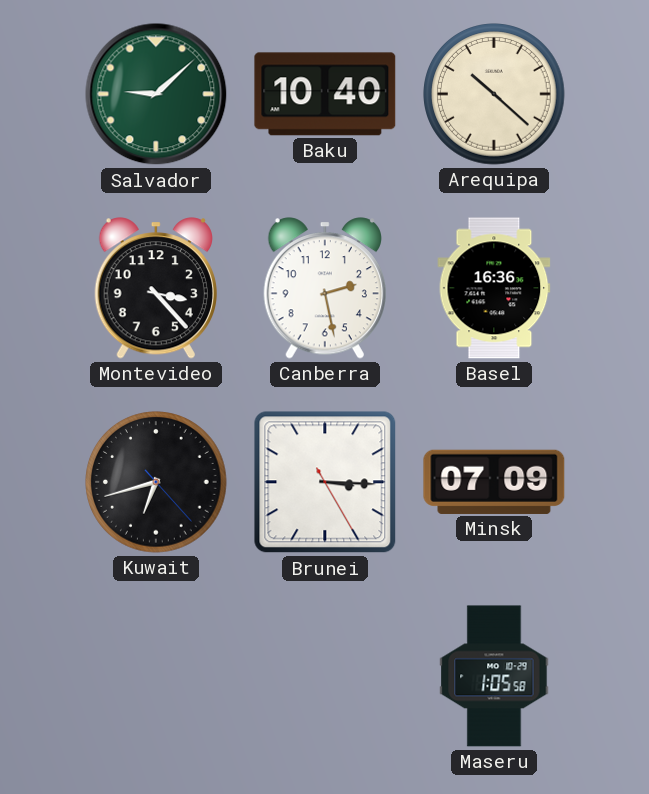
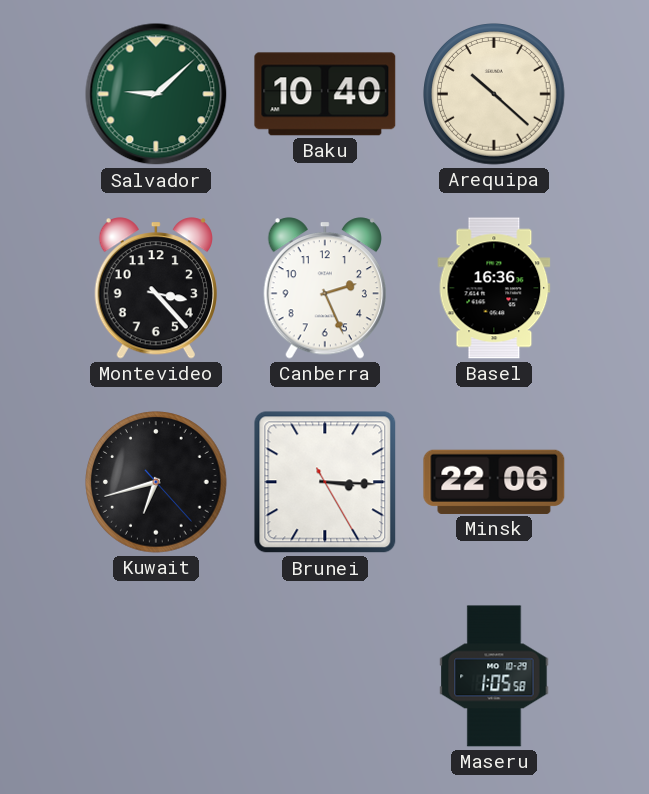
Canberra: 2:28 -> 2:26
Minsk: 07:09 -> 22:06
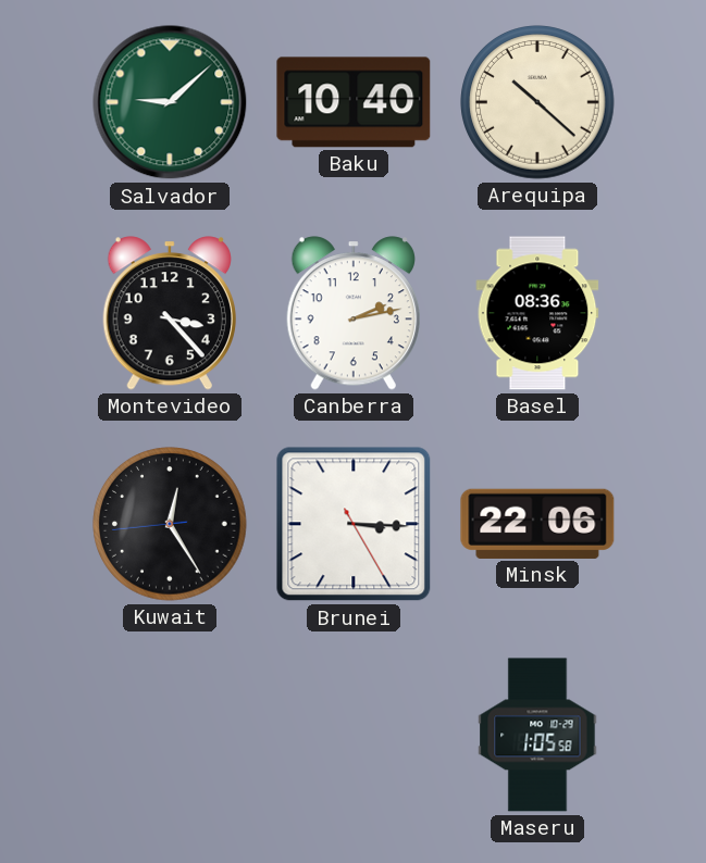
Canberra: 2:26 -> 2:13
Basel: 16:36 -> 08:36
Kuwait: 6:42 -> 12:24
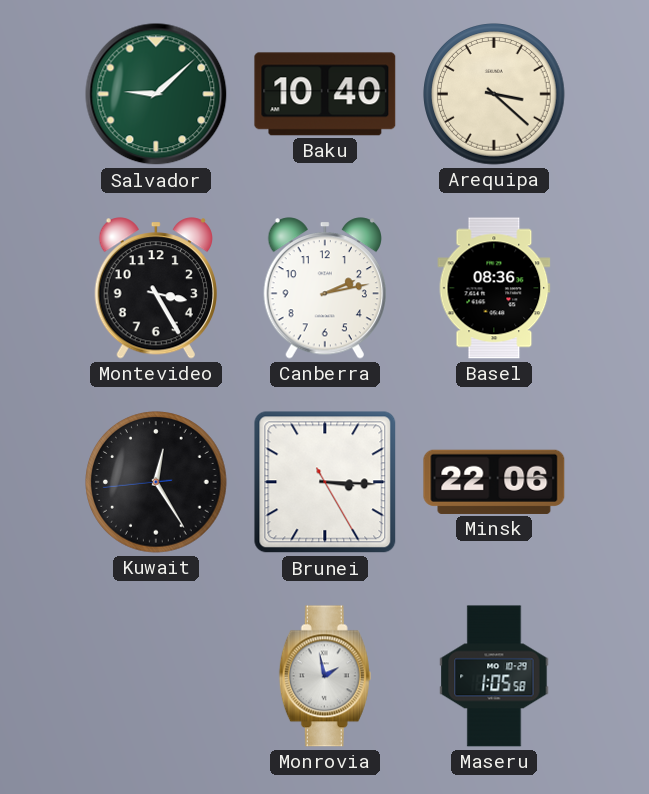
Arequipa: 10:22 -> 3:22
Montevideo: 3:23 -> 3:25
Monrovia: none -> 1:58
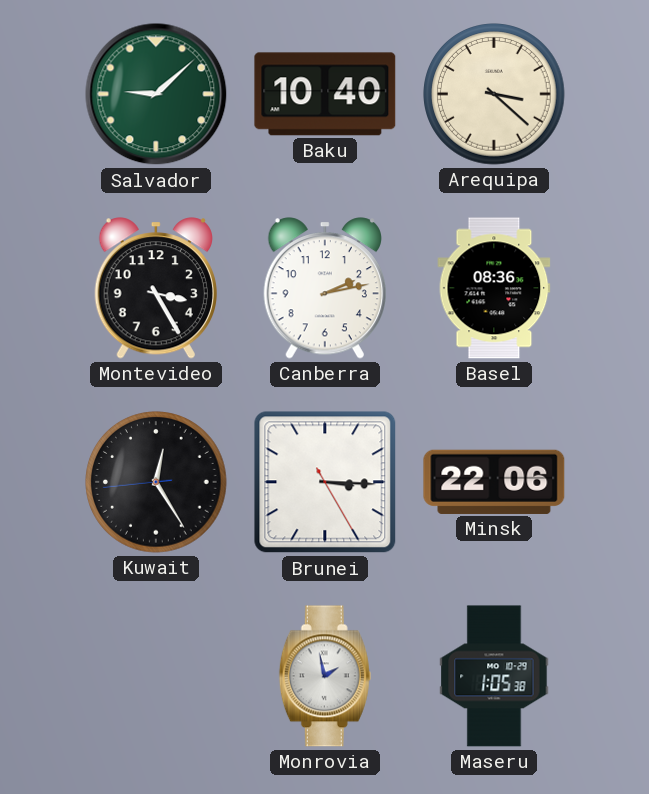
Maseru: 1:05:58 -> 1:05:38
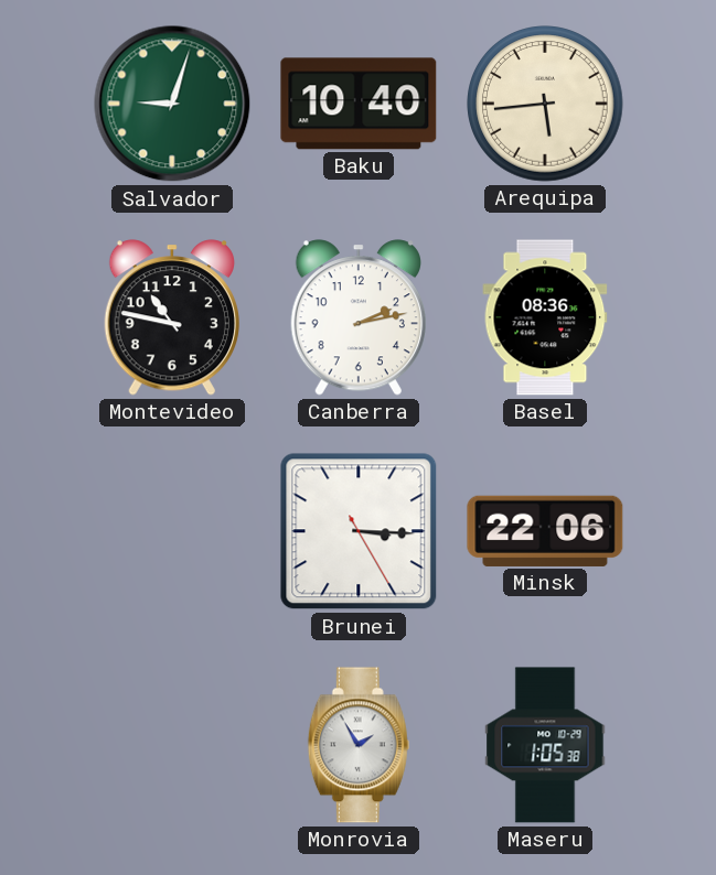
Salvador: 9:08 -> 9:03
Arequipa: 3:22 -> 5:44
Montevideo: 3:25 -> 10:47
Kuwait: 12:24 -> none
Monrovia: 1:58 -> 1:55
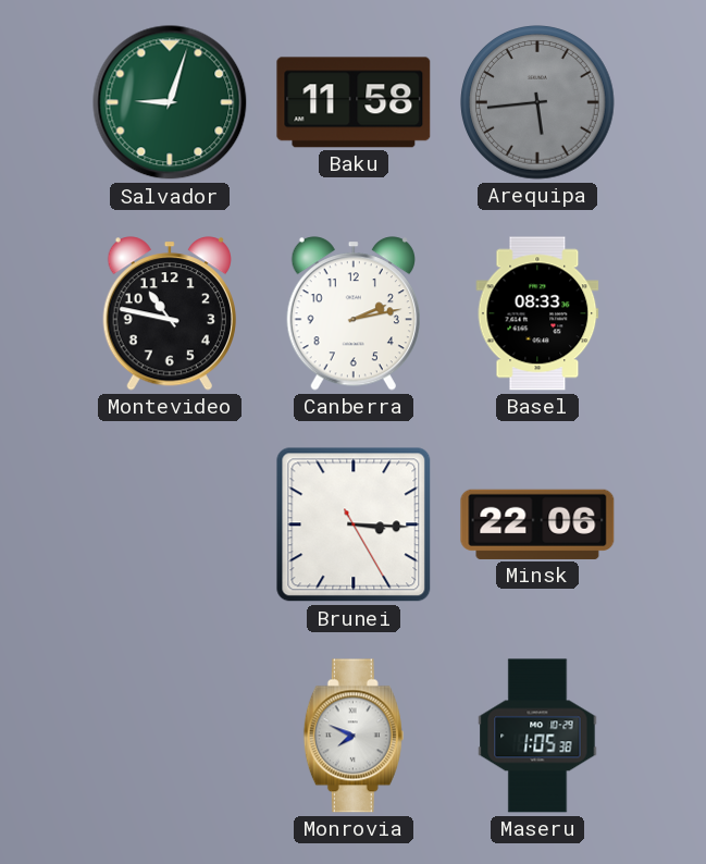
Baku: 10:40 -> 11:58
Arequipa dial: cream -> grey
Basel: 08:36 -> 08:33
Monrovia: 1:55 -> 7:49
